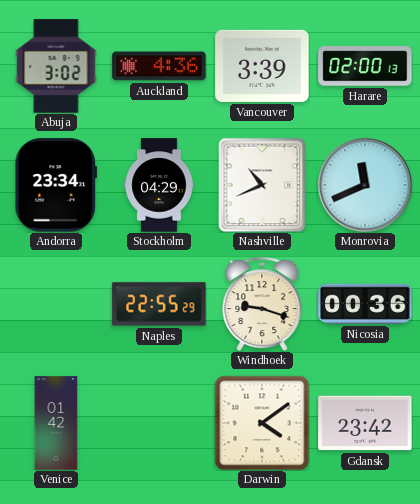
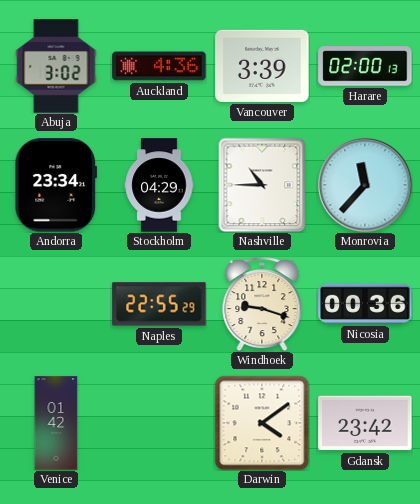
Nashville: 10:41 -> 10:45
Monrovia: 11:41 -> 11:37
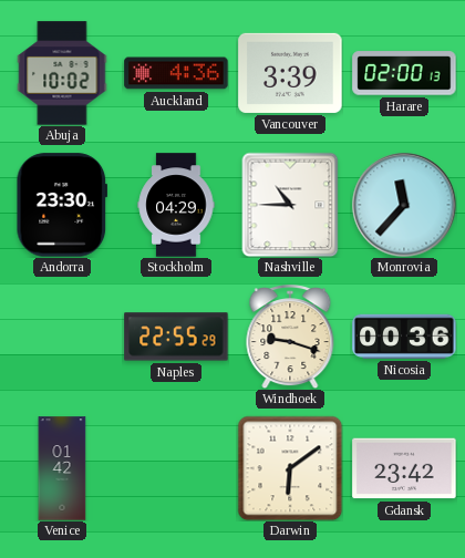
Abuja: 3:02 -> 10:02
Andorra: 23:34 -> 23:30
Darwin: 4:09 -> 6:09
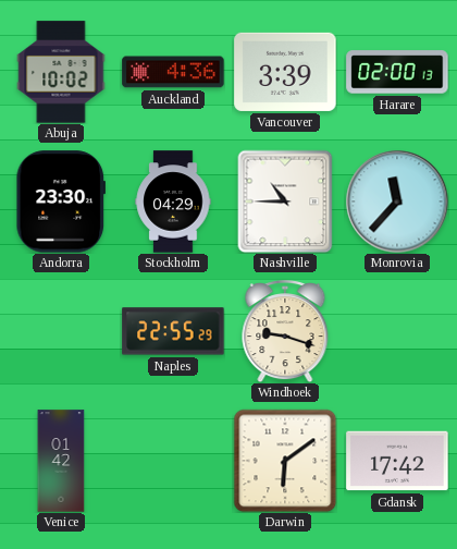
Nicosia: 00:36 -> none
Gdansk: 23:42 -> 17:42
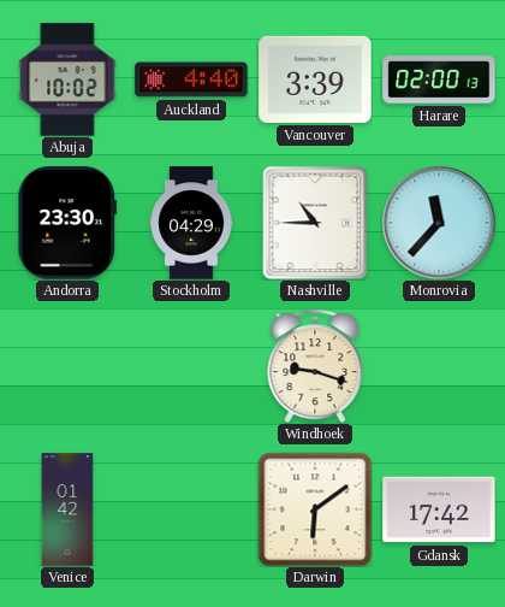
Auckland: 4:36 -> 4:40
Naples: 22:55 -> none
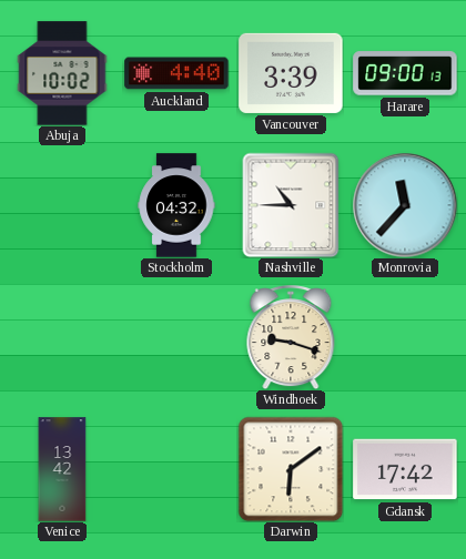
Harare: 02:00 -> 09:00
Andorra: 23:30 -> none
Stockholm: 04:29 -> 04:32
Venice: 01:42 -> 13:42
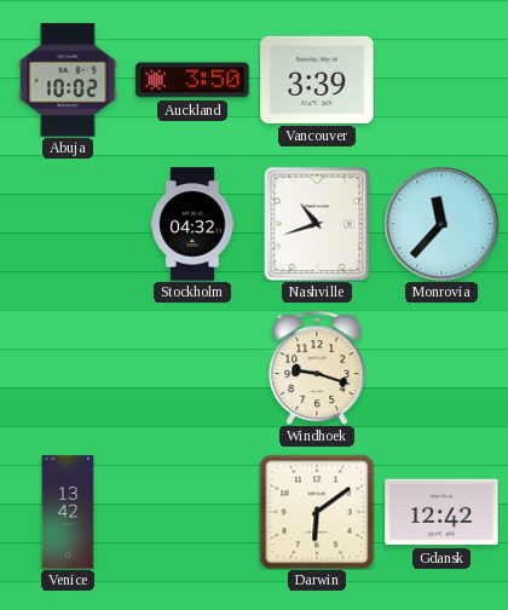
Auckland: 4:40 -> 3:50
Harare: 09:00 -> none
Nashville: 10:45 -> 10:42
Gdansk: 17:42 -> 12:42
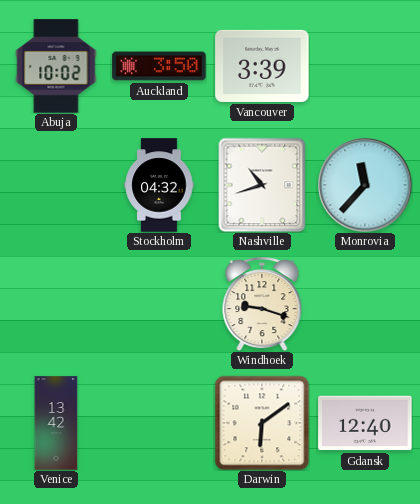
Gdansk: 12:42 -> 12:40
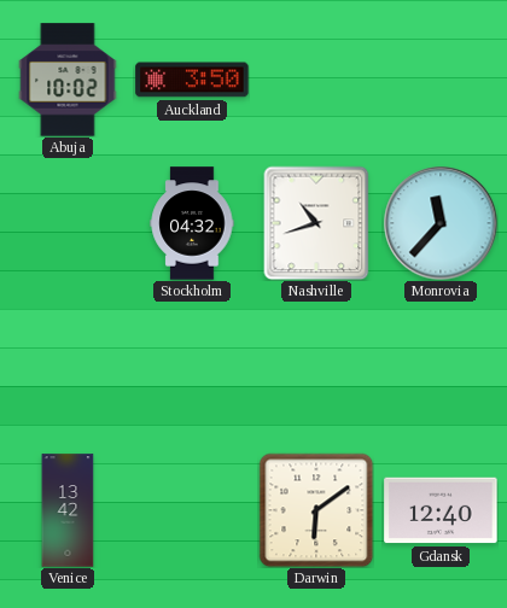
Vancouver: 3:39 -> none
Windhoek: 9:18 -> none
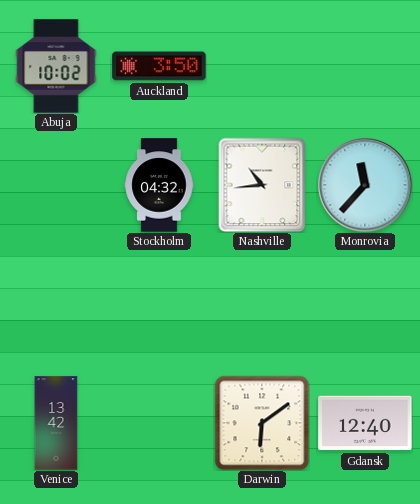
Nashville: 10:42 -> 10:44
